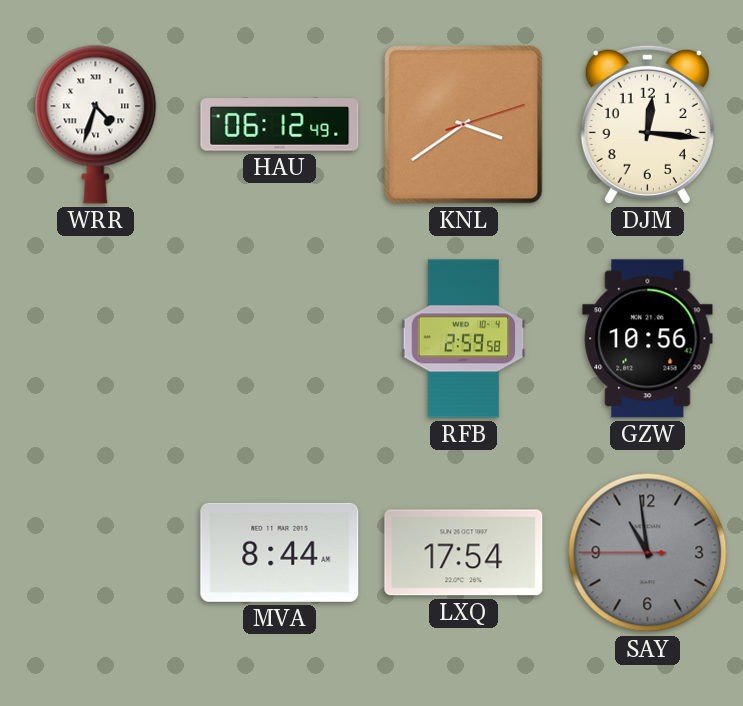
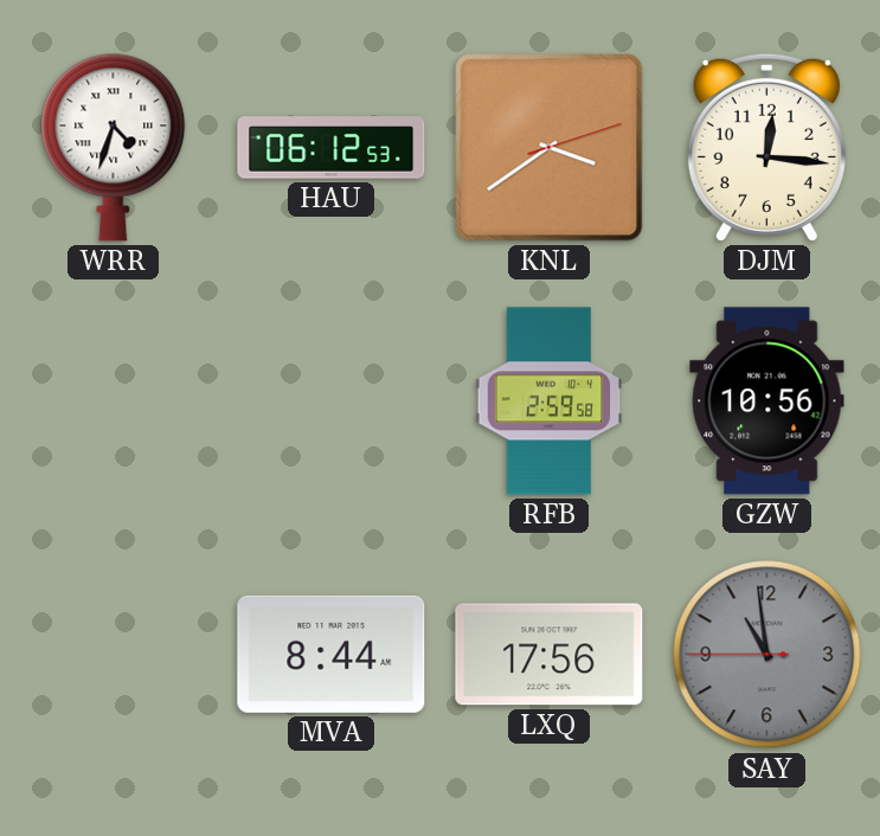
HAU: 06:12:49 -> 06:12:53
LXQ: 17:54 -> 17:56
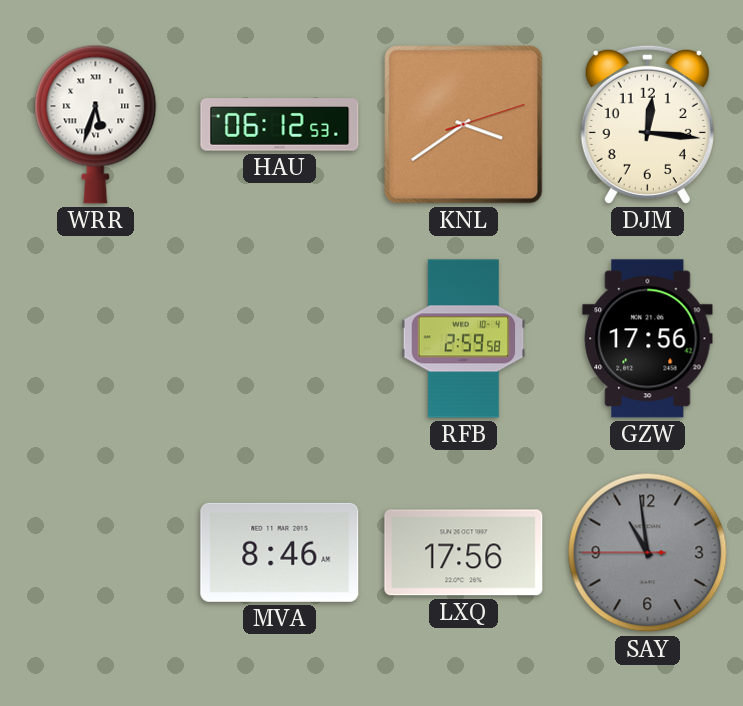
WRR: 4:33 -> 5:33
GZW: 10:56 -> 17:56
MVA: 8:44 -> 8:46
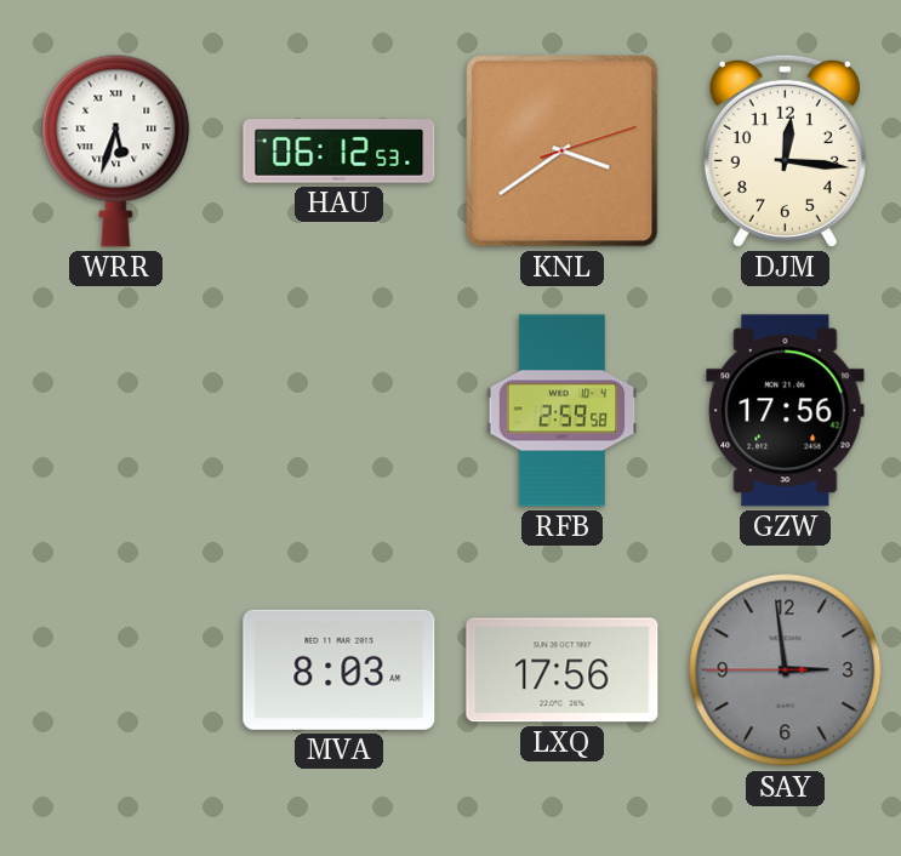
MVA: 8:46 -> 8:03
SAY: 10:58 -> 2:58
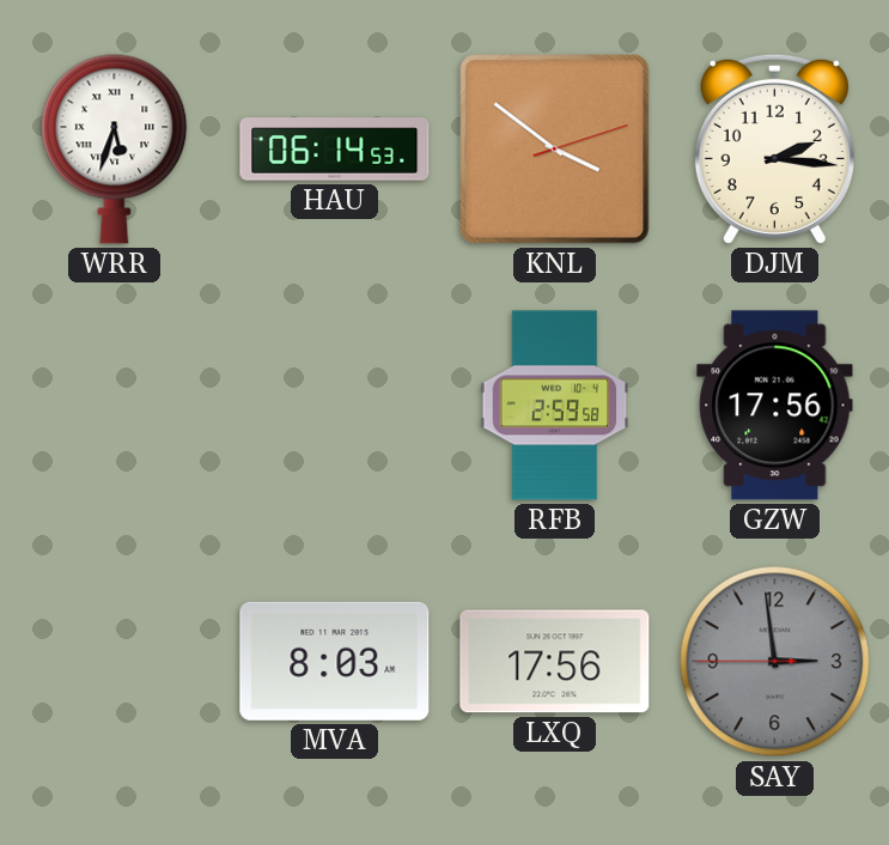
HAU: 06:12 -> 06:14
KNL: 3:39 -> 3:51
DJM: 12:16 -> 2:16
